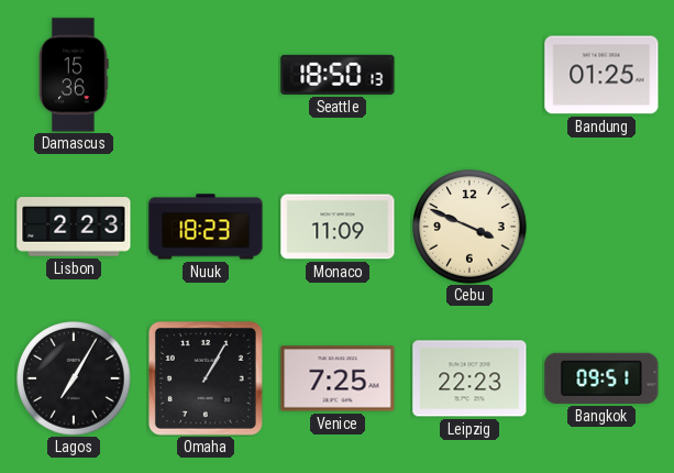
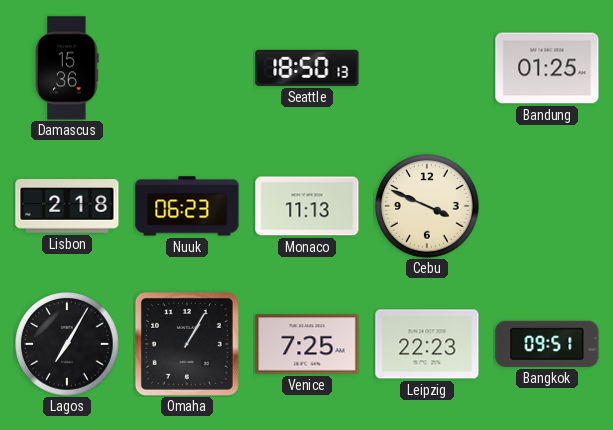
Lisbon: 2:23 -> 2:18
Nuuk: 18:23 -> 06:23
Monaco: 11:09 -> 11:13
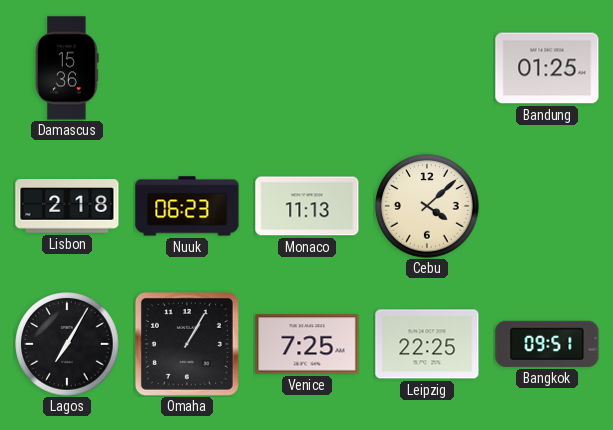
Seattle: 18:50 -> none
Cebu: 3:49 -> 4:08
Leipzig: 22:23 -> 22:25
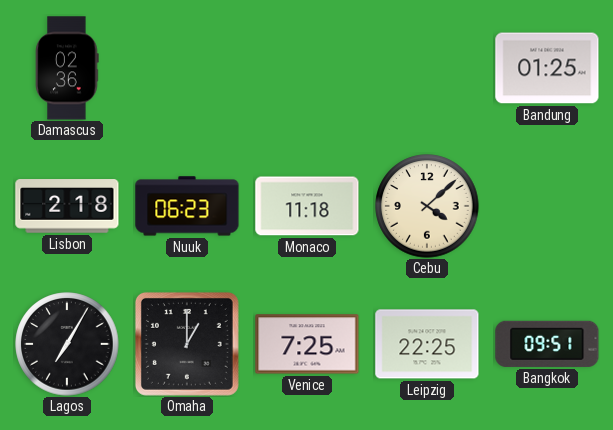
Damascus: 15:36 -> 02:36
Monaco: 11:13 -> 11:18
Omaha: 1:05 -> 1:00
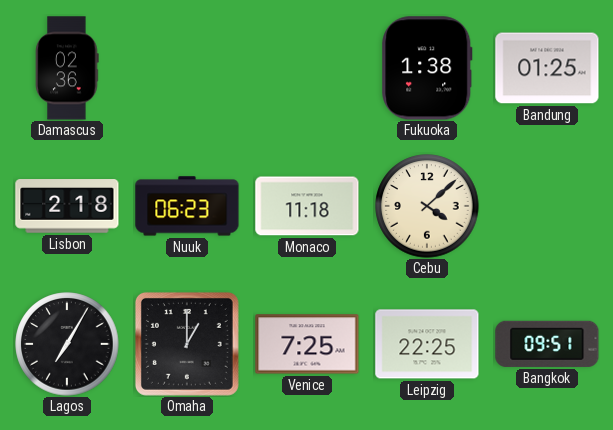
Fukuoka: none -> 1:38
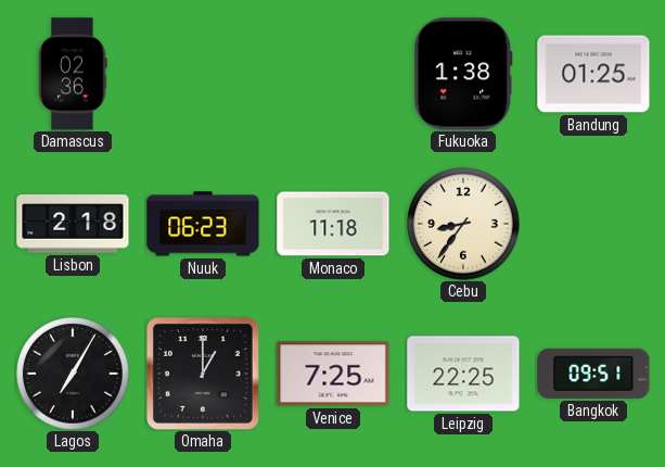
Cebu: 4:08 -> 8:36
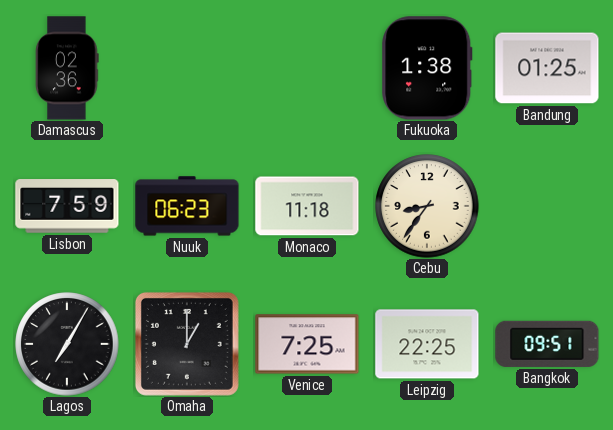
Lisbon: 2:18 -> 7:59
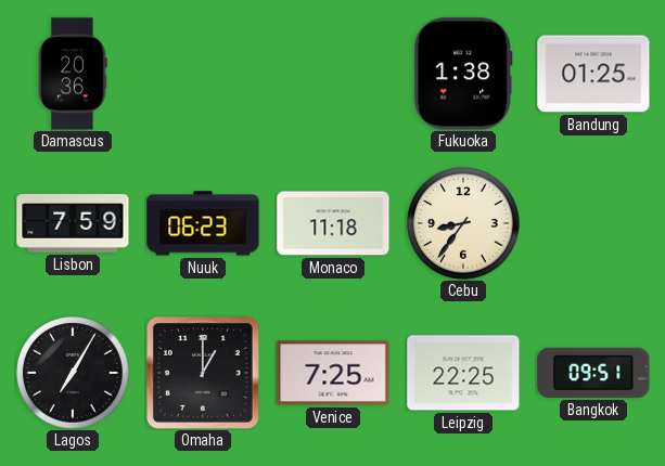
Damascus: 02:36 -> 20:36
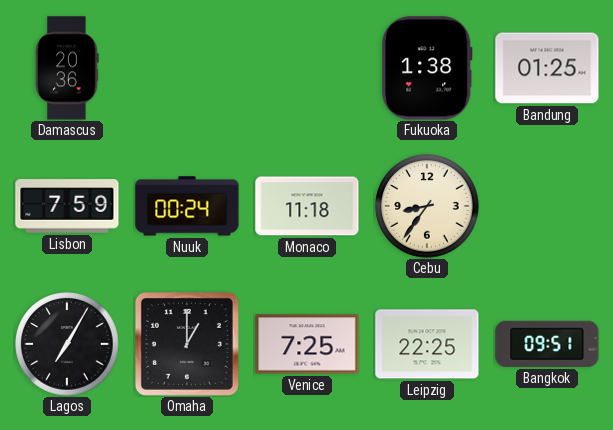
Nuuk: 06:23 -> 00:24
